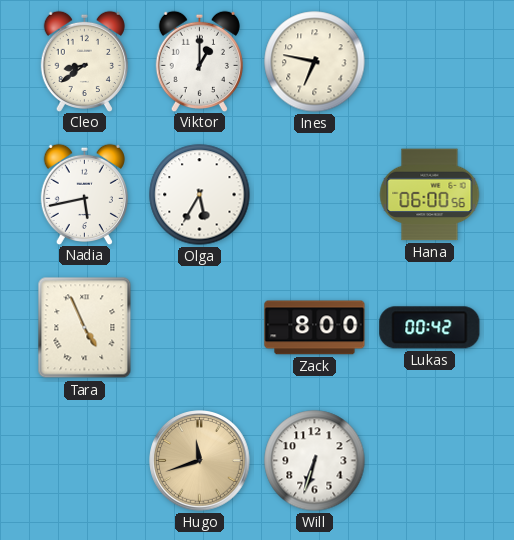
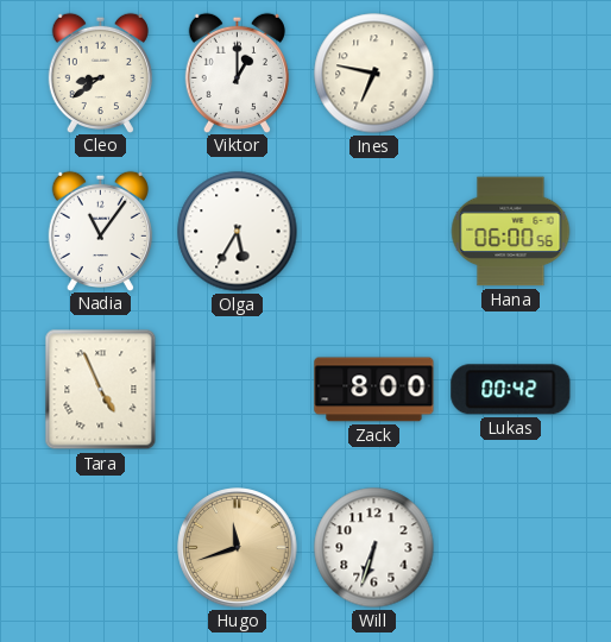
Nadia: 5:43 -> 11:06
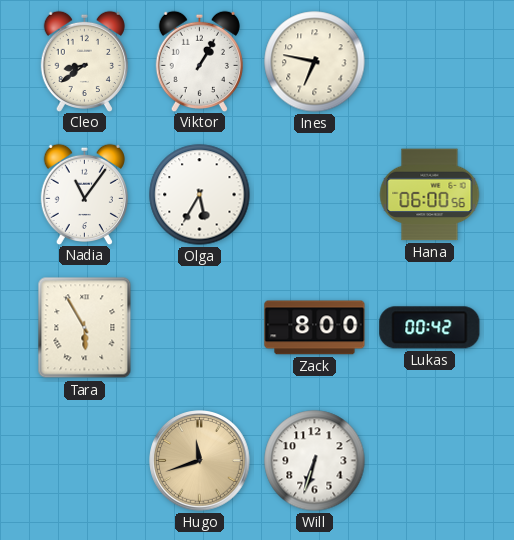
Viktor: 1:00 -> 1:05
Tara: 4:56 -> 5:55
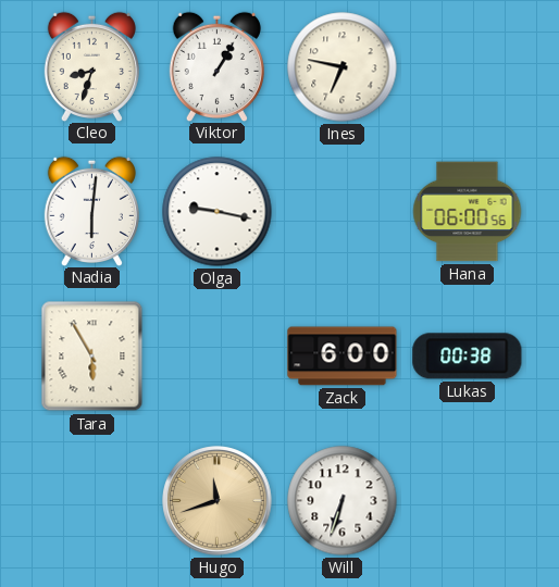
Cleo: 8:39 -> 8:33
Nadia: 11:06 -> 6:01
Olga: 5:35 -> 9:17
Zack: 8:00 -> 6:00
Lukas: 00:42 -> 00:38
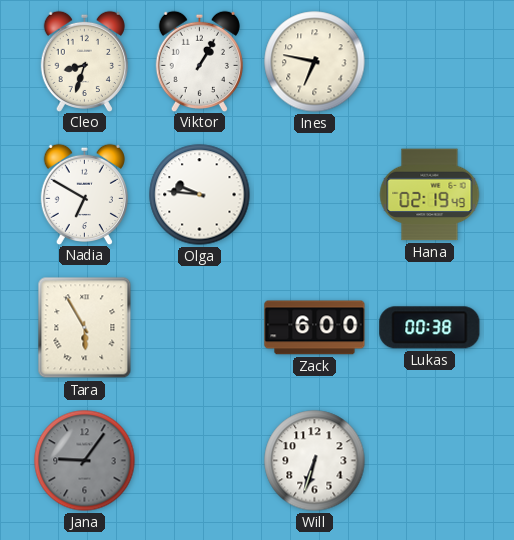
Nadia: 6:01 -> 6:50
Olga: 9:17 -> 9:46
Hana: 06:00 -> 02:19
Jana: none -> 9:06
Hugo: 11:42 -> none
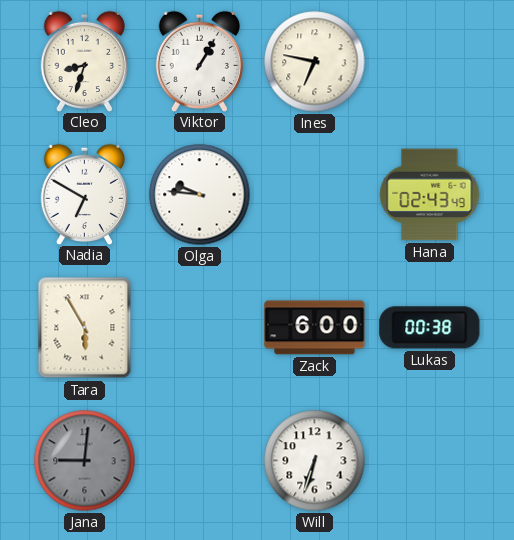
Hana: 02:19 -> 02:43
Jana: 9:06 -> 9:01
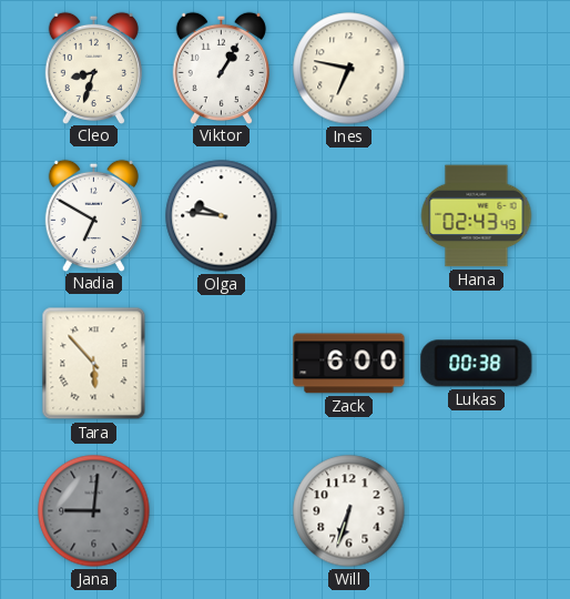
Tara: 5:55 -> 5:53
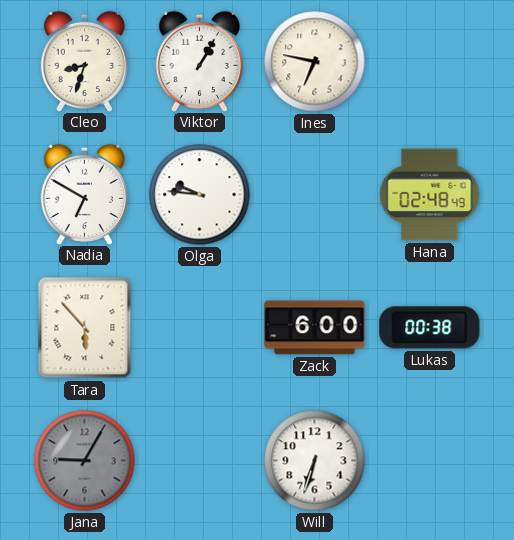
Hana: 02:43 -> 02:48
Jana: 9:01 -> 9:05
